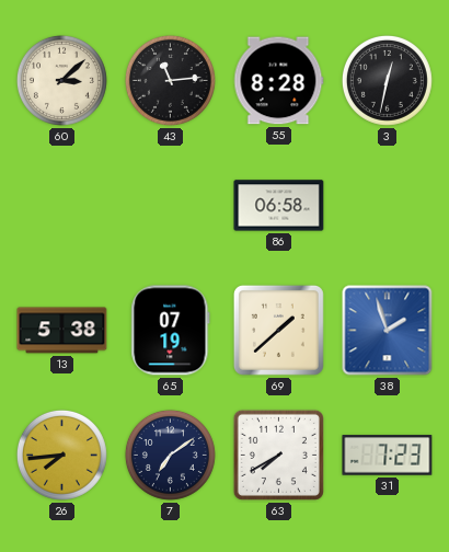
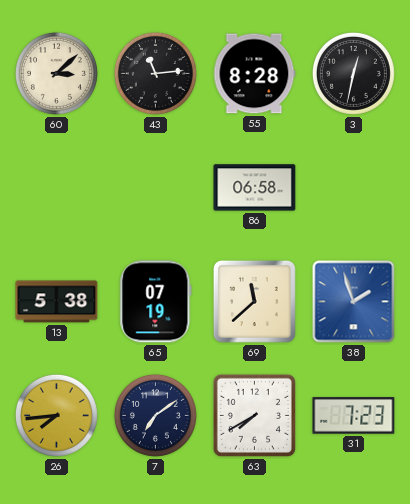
69: 1:38 -> 11:38
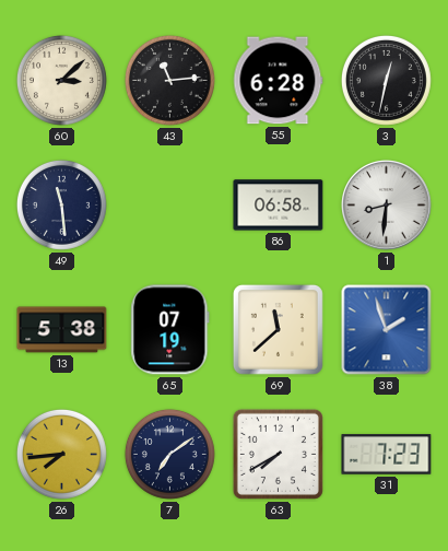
55: 8:28 -> 6:28
49: none -> 11:29
1: none -> 8:31
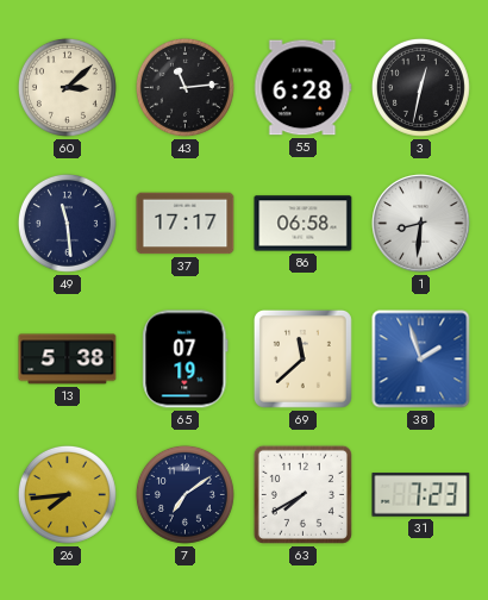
37: none -> 17:17
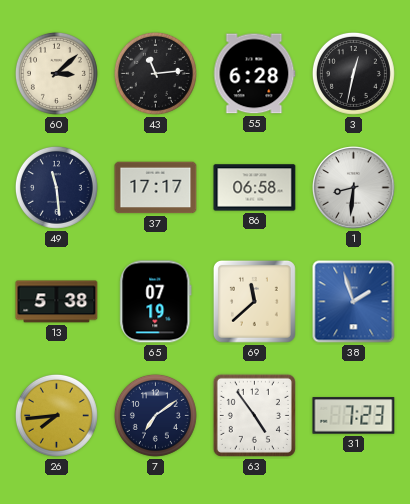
63: 7:40 -> 4:54
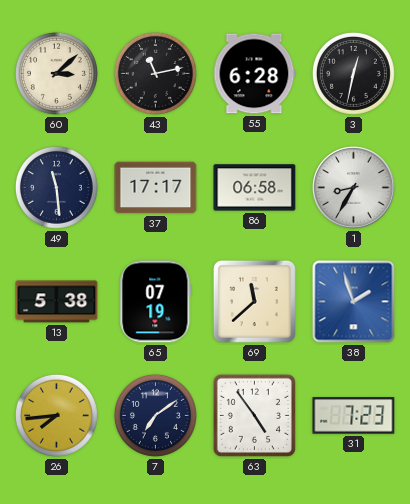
43: 11:14 -> 11:13
1: 8:31 -> 8:35
